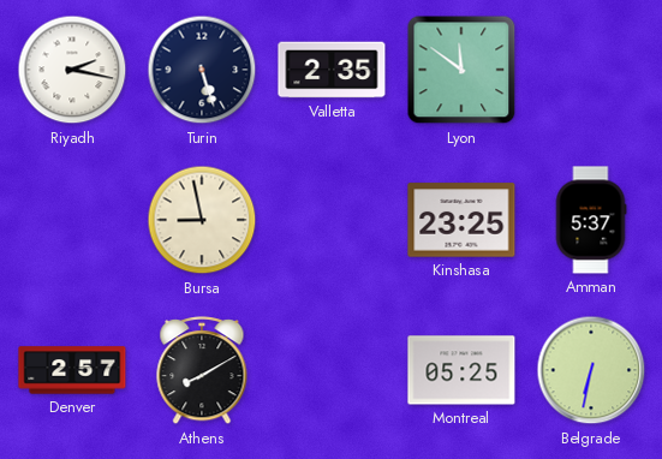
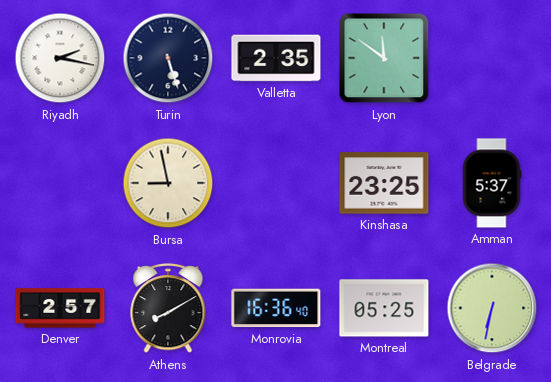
Monrovia: none -> 16:36
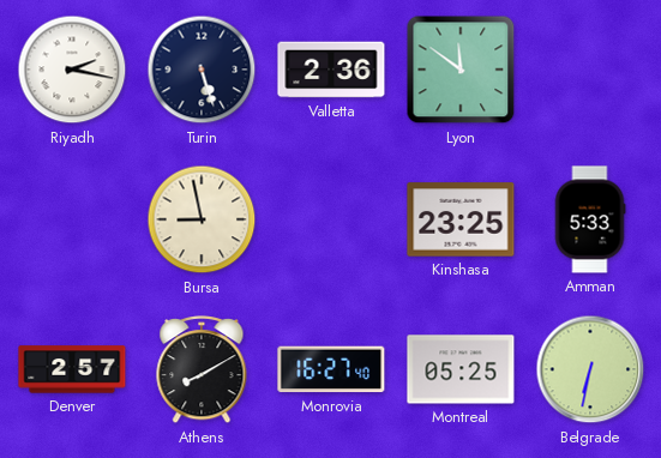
Valletta: 2:35 -> 2:36
Amman: 5:37 -> 5:33
Monrovia: 16:36 -> 16:27
